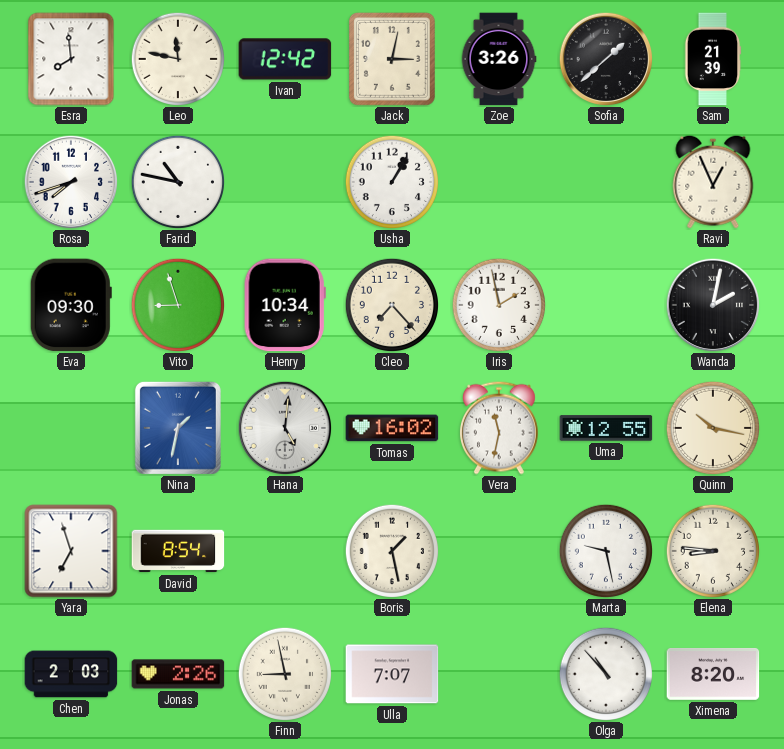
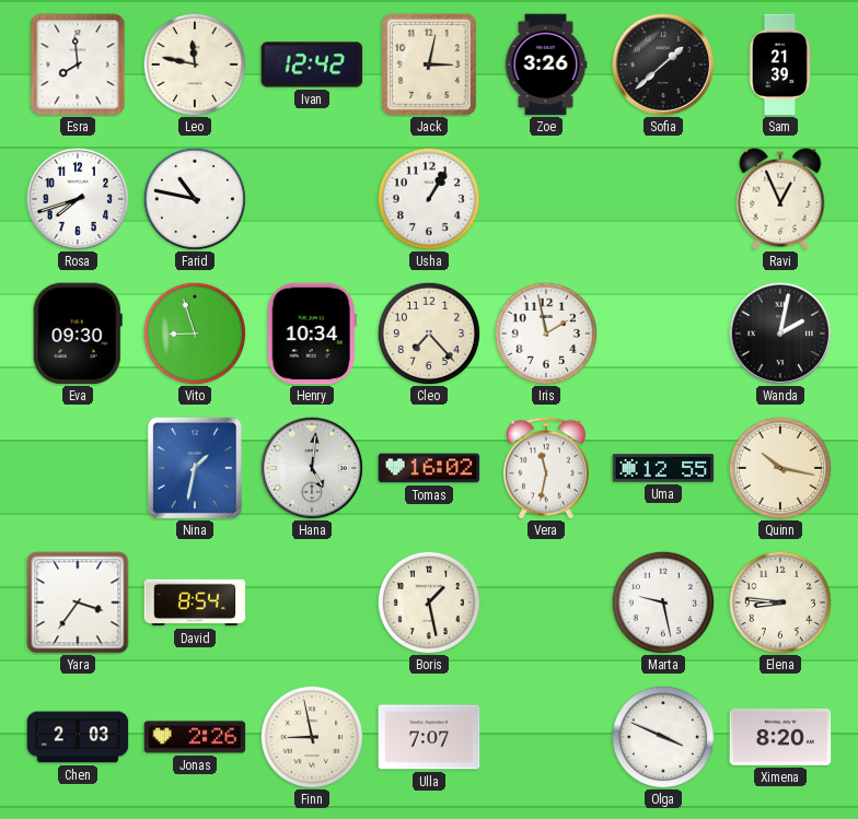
Yara: 6:57 -> 3:36
Olga: 10:53 -> 3:49
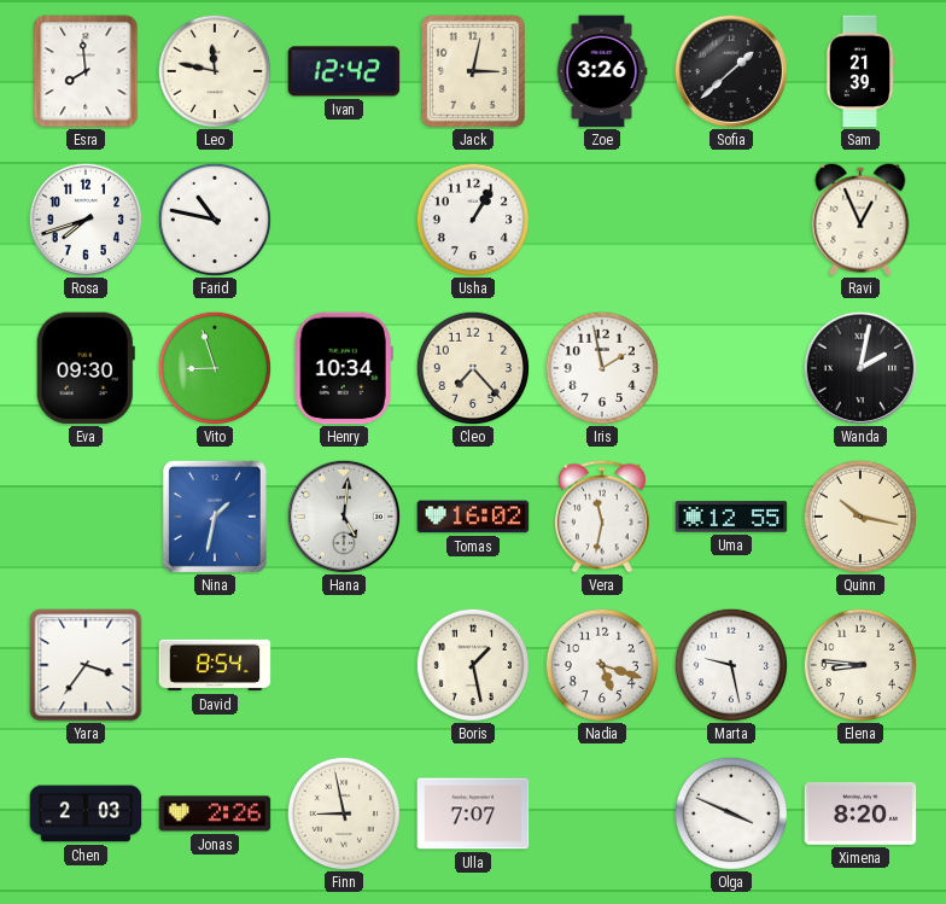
Nadia: none -> 5:18
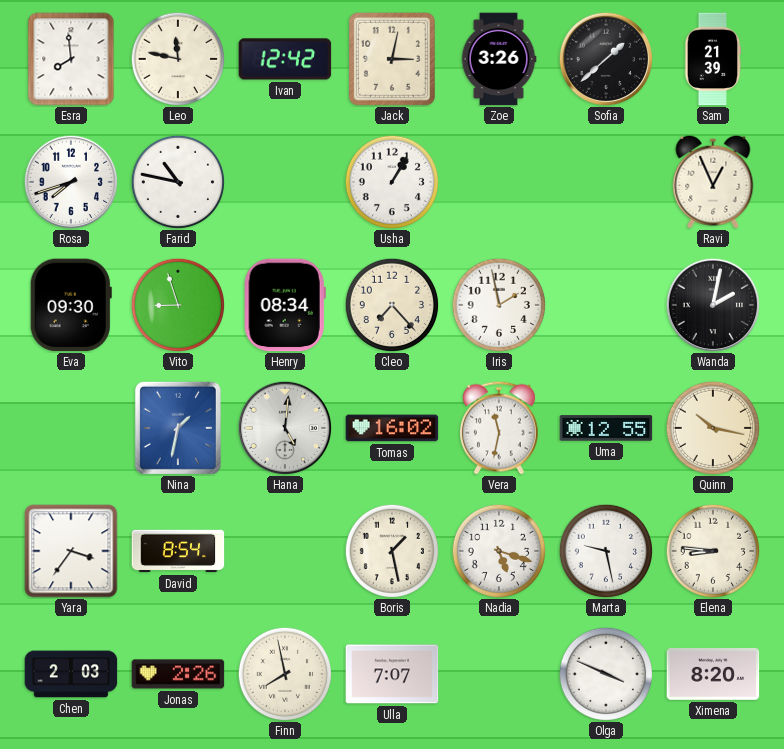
Henry: 10:34 -> 08:34
Finn: 8:58 -> 7:58
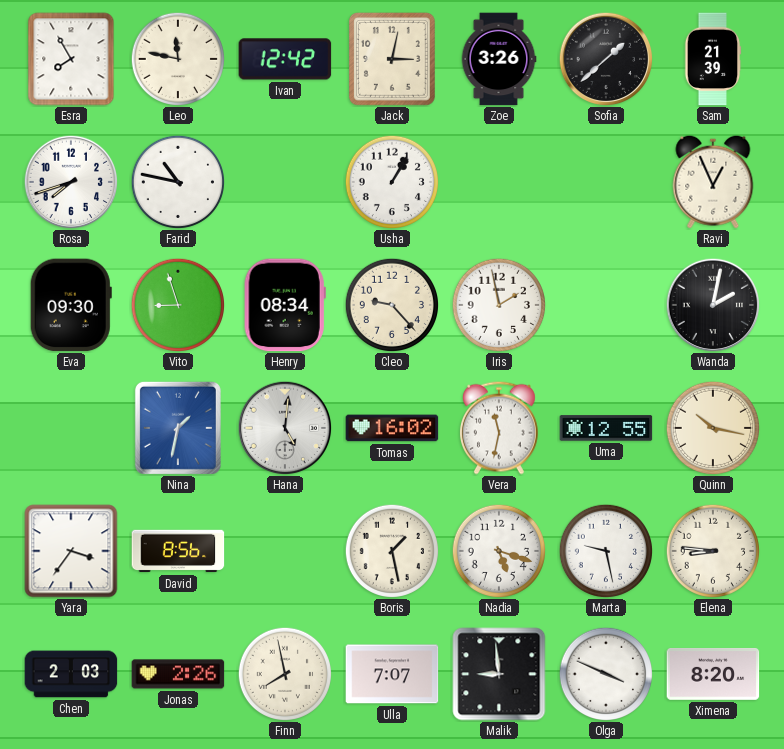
Esra: 7:59 -> 7:55
Cleo: 7:23 -> 9:23
David: 8:54 -> 8:56
Malik: none -> 8:59
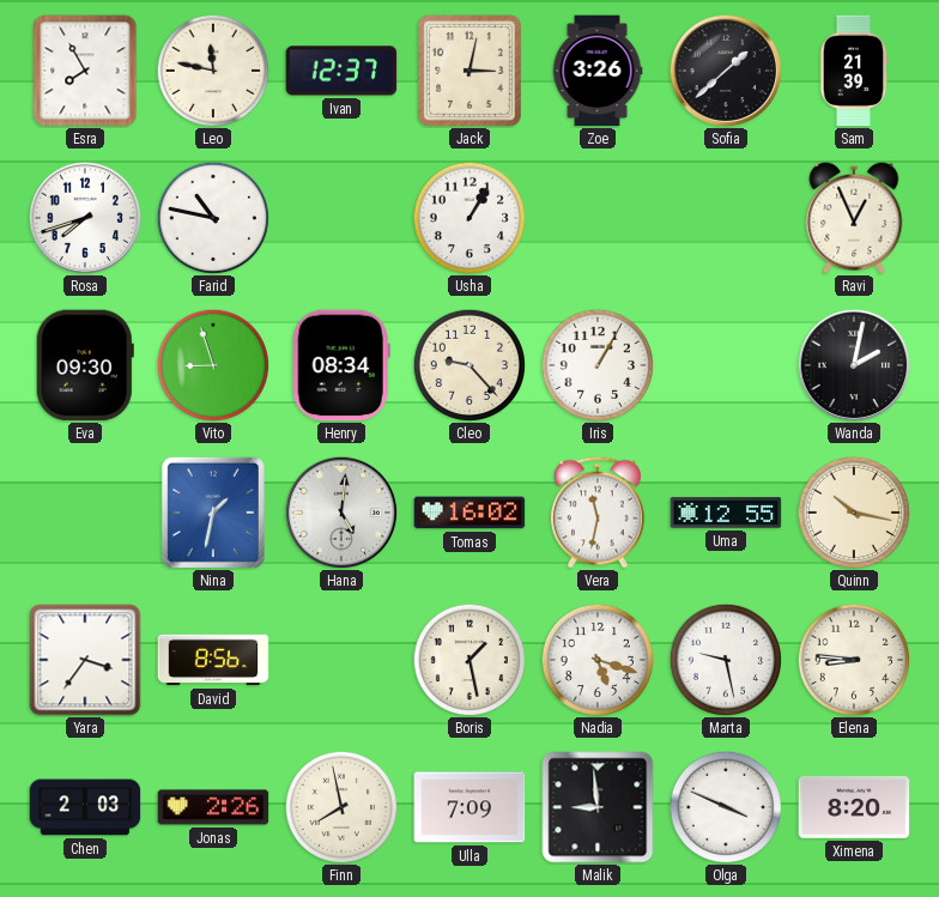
Ivan: 12:42 -> 12:37
Iris: 1:58 -> 1:05
Ulla: 7:07 -> 7:09
